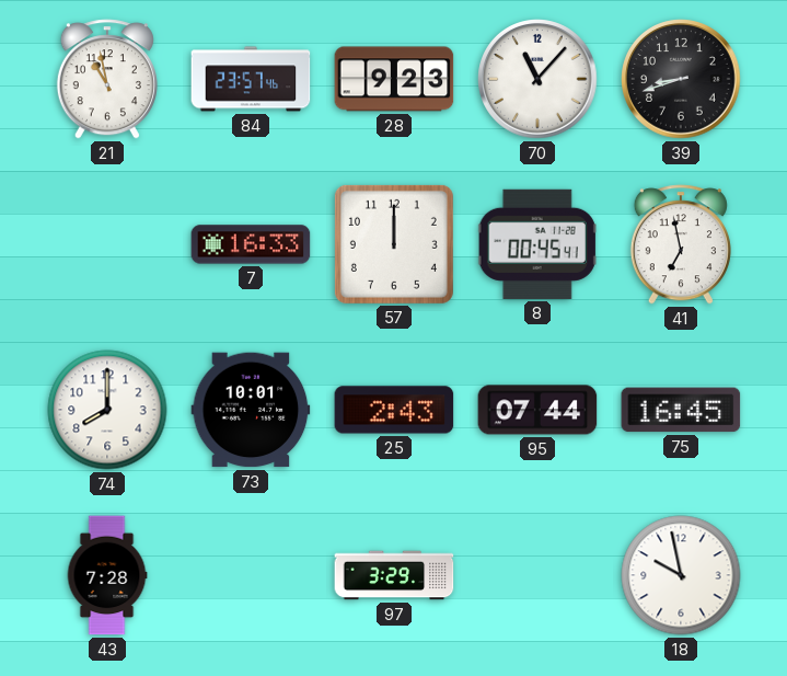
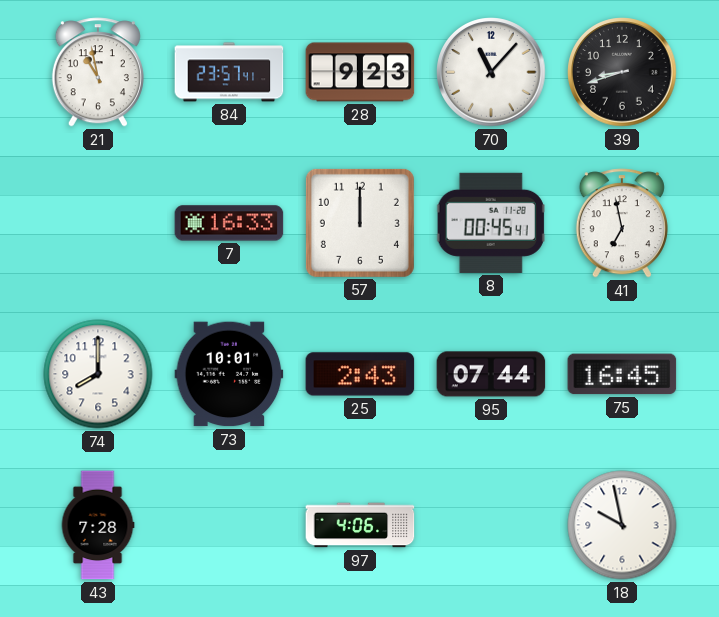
84: 23:57:46 -> 23:57:41
97: 3:29 -> 4:06
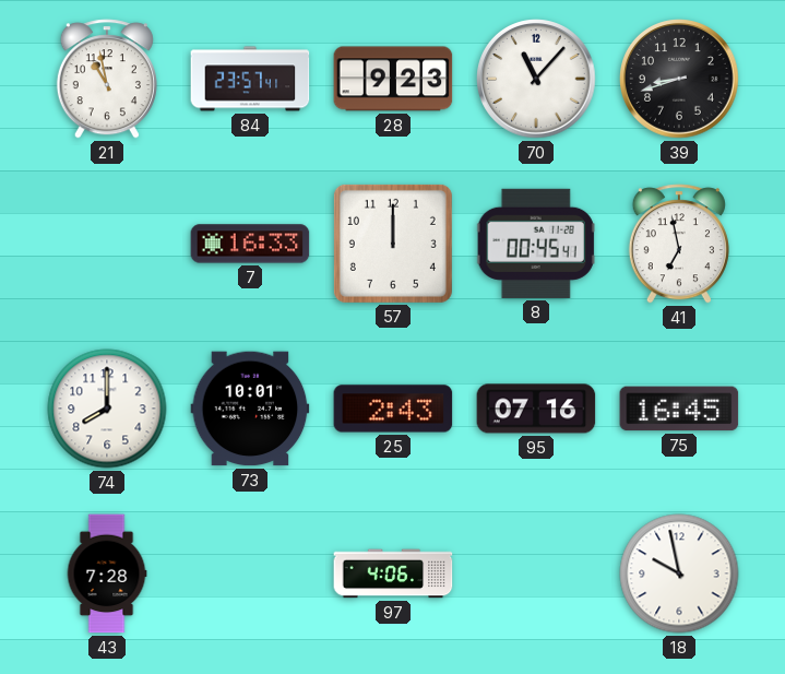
95: 07:44 -> 07:16
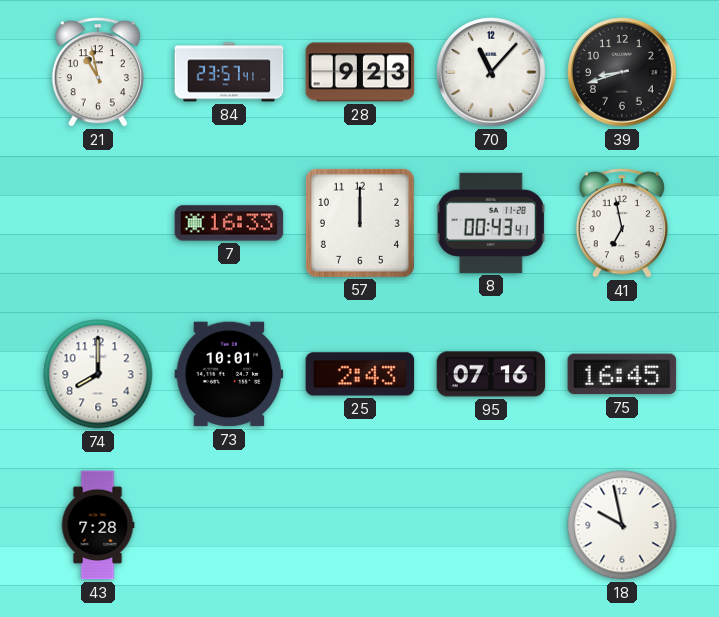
8: 00:45 -> 00:43
97: 4:06 -> none
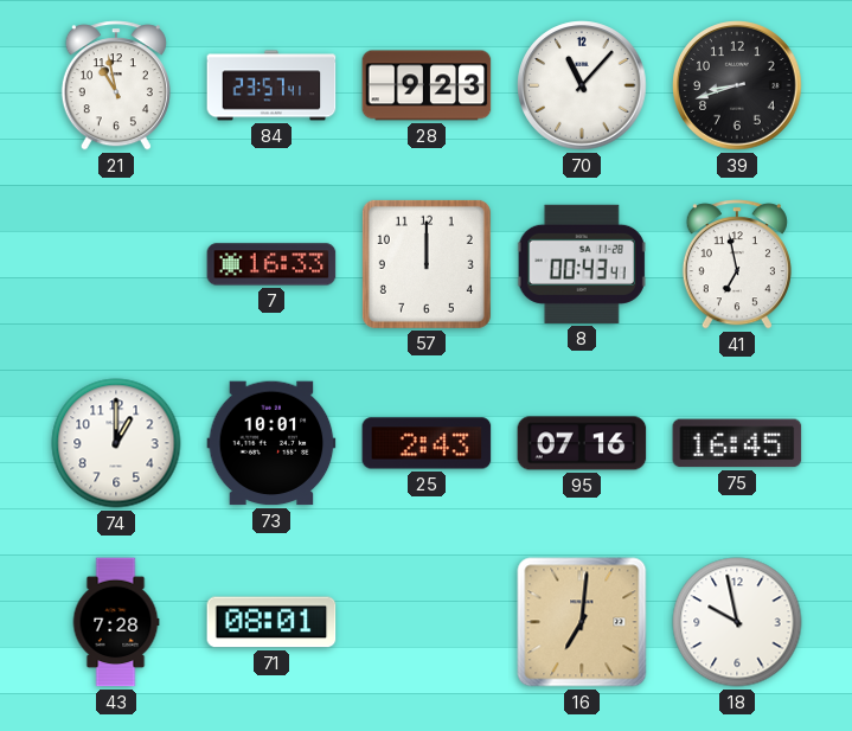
74: 8:00 -> 1:00
71: none -> 08:01
16: none -> 7:01
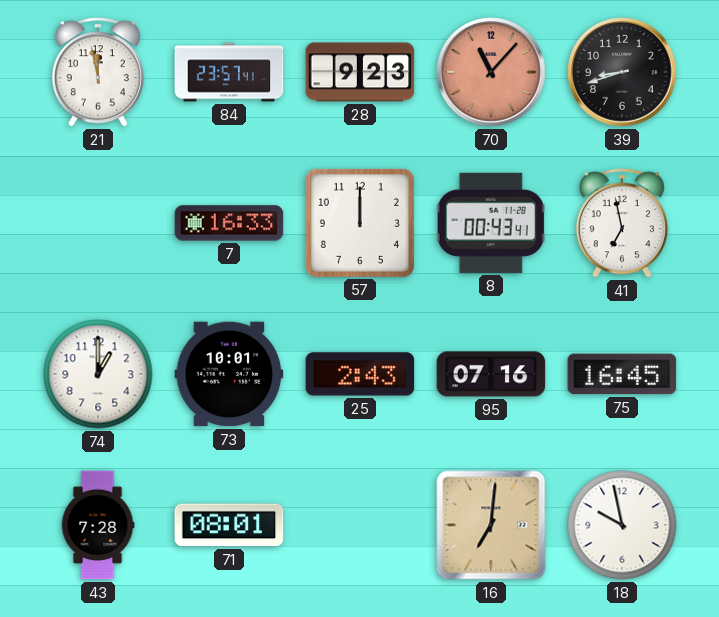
21: 10:58 -> 11:58
70 dial: white -> salmon
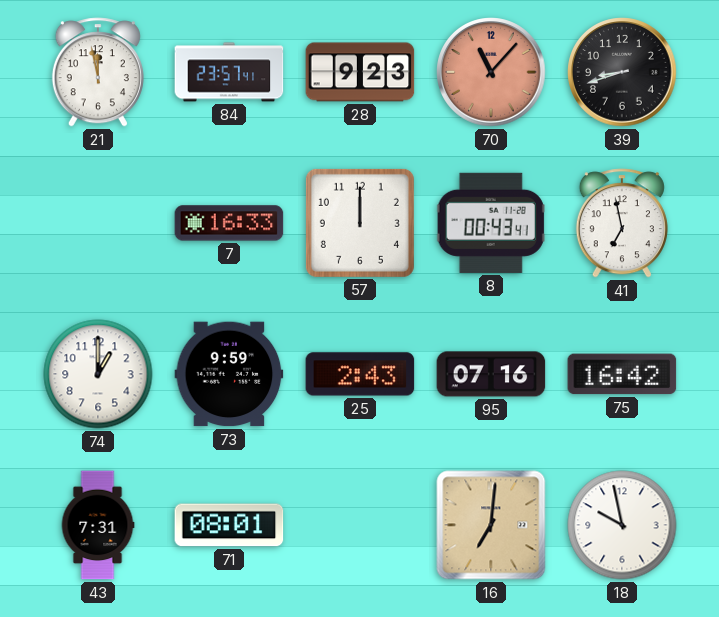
73: 10:01 -> 9:59
75: 16:45 -> 16:42
43: 7:28 -> 7:31
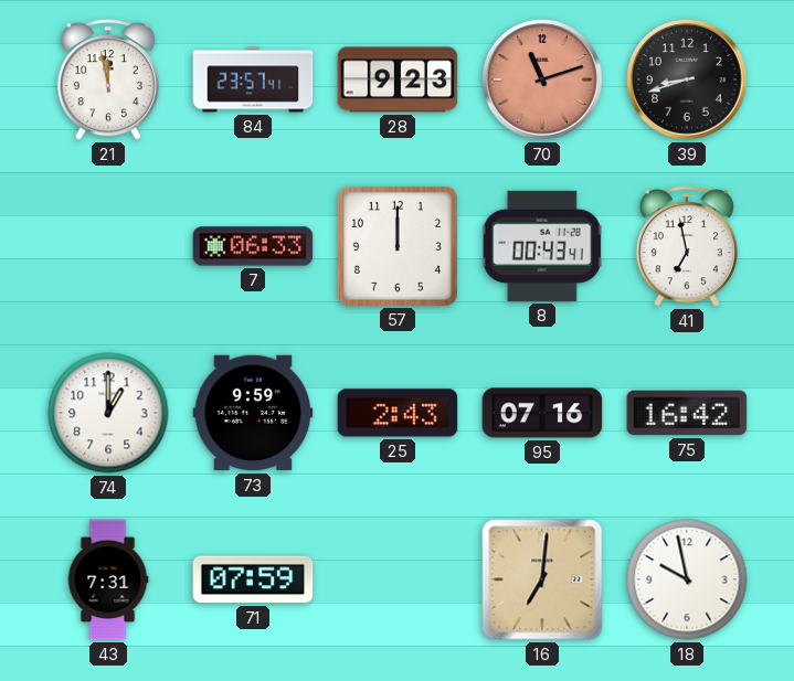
70: 11:07 -> 11:12
7: 16:33 -> 06:33
71: 08:01 -> 07:59
